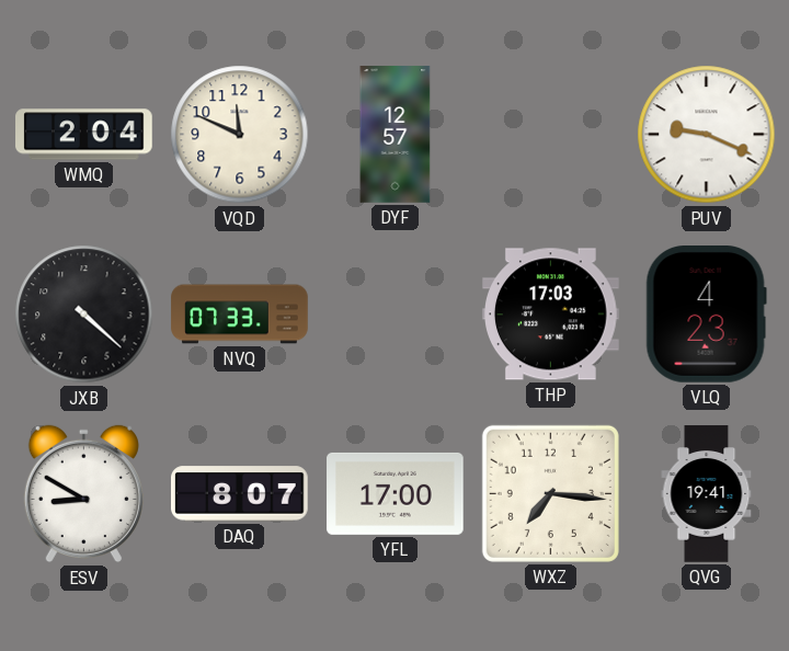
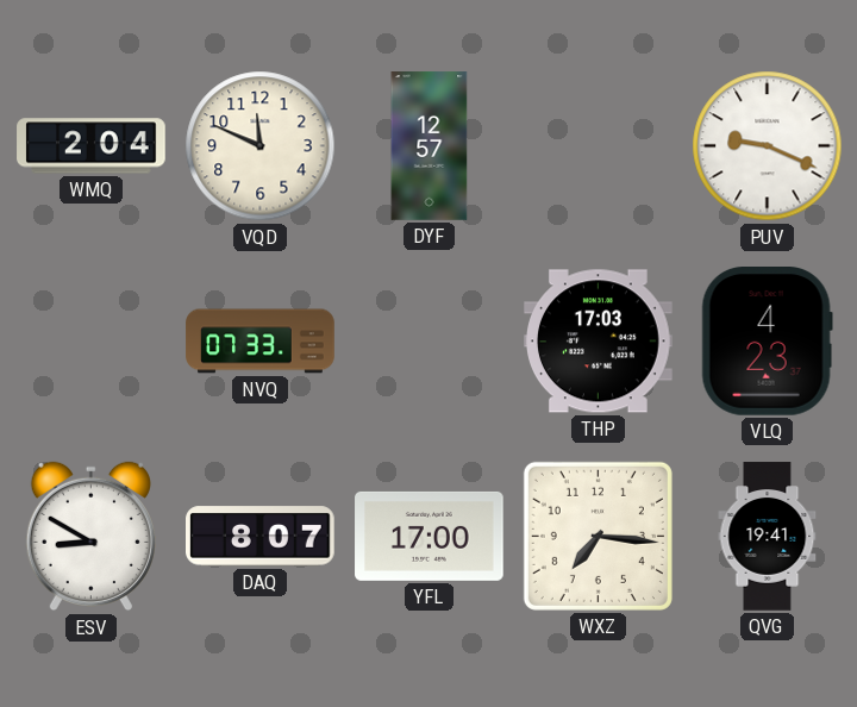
JXB: 4:22 -> none
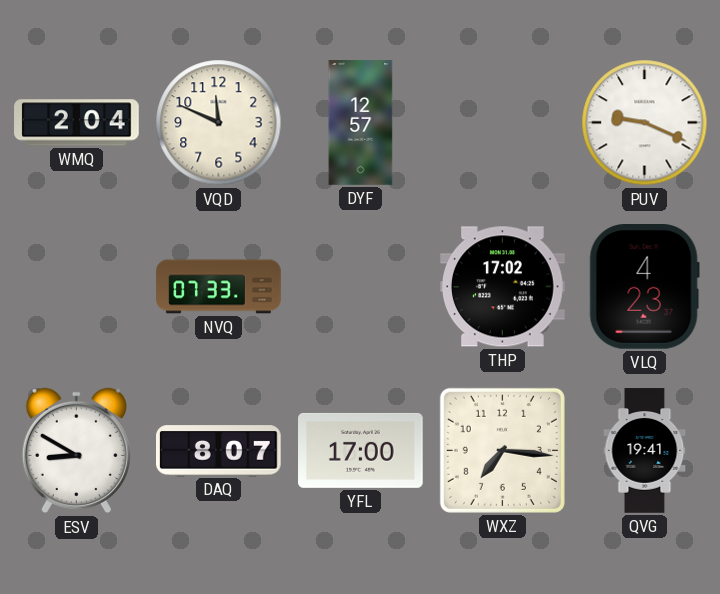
THP: 17:03 -> 17:02
